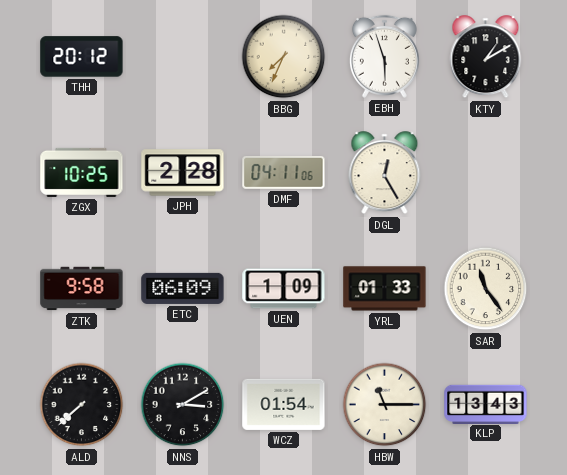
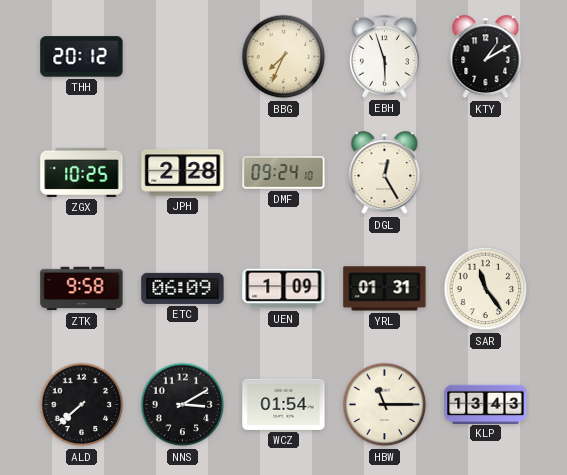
DMF: 04:11 -> 09:24
YRL: 01:33 -> 01:31
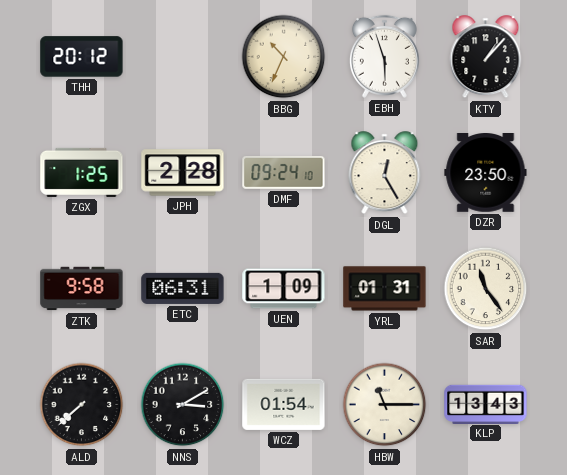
BBG: 7:34 -> 10:34
KTY: 1:10 -> 1:07
ZGX: 10:25 -> 1:25
DZR: none -> 23:50
ETC: 06:09 -> 06:31
